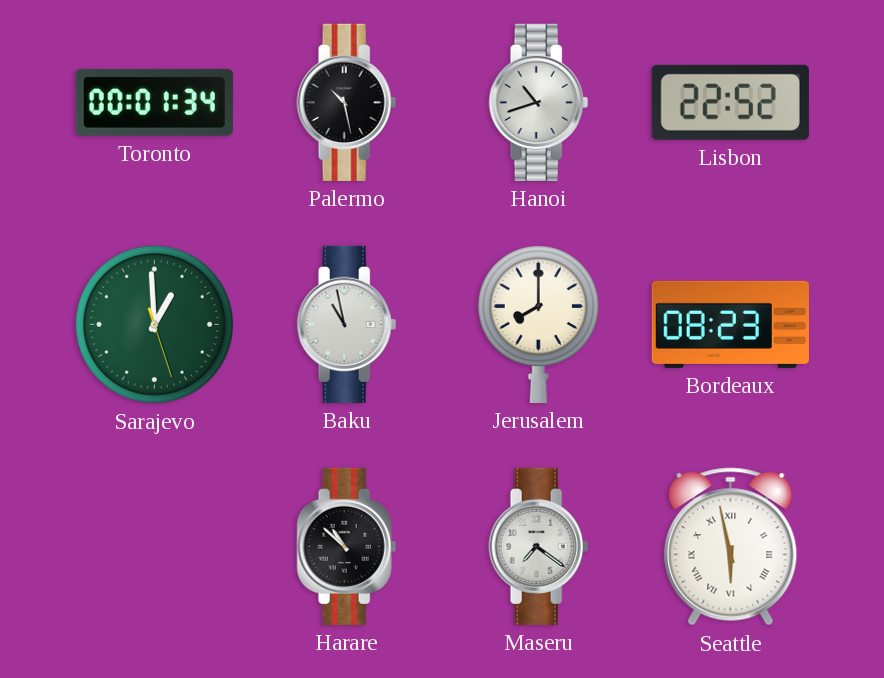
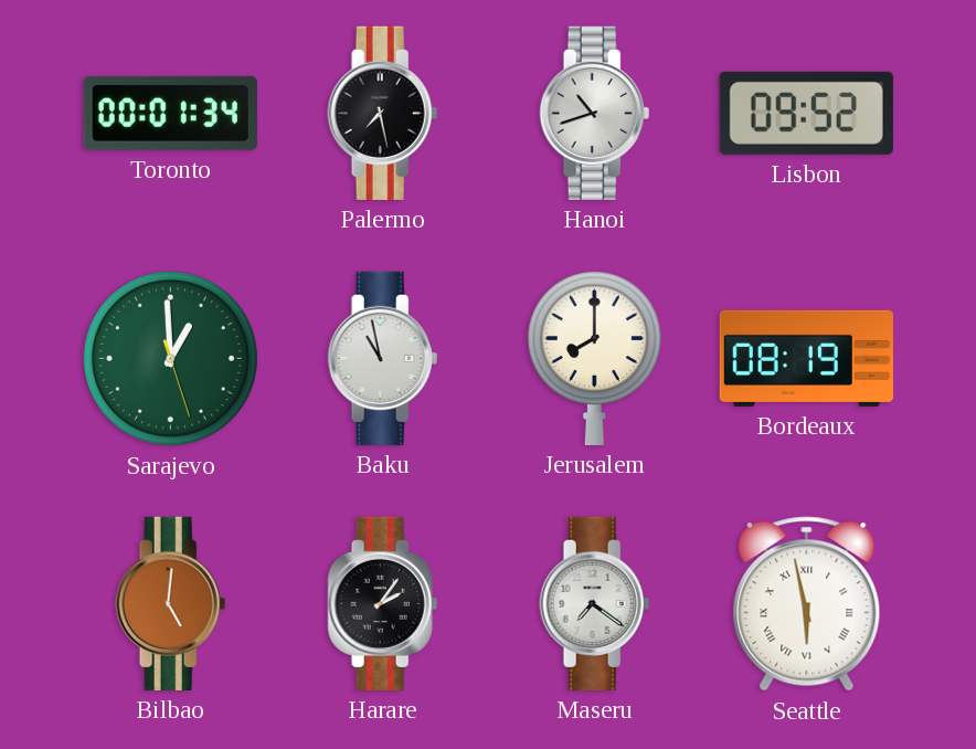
Palermo: 10:28 -> 7:28
Lisbon: 22:52 -> 09:52
Bordeaux: 08:23 -> 08:19
Bilbao: none -> 5:01
Harare: 10:52 -> 2:06
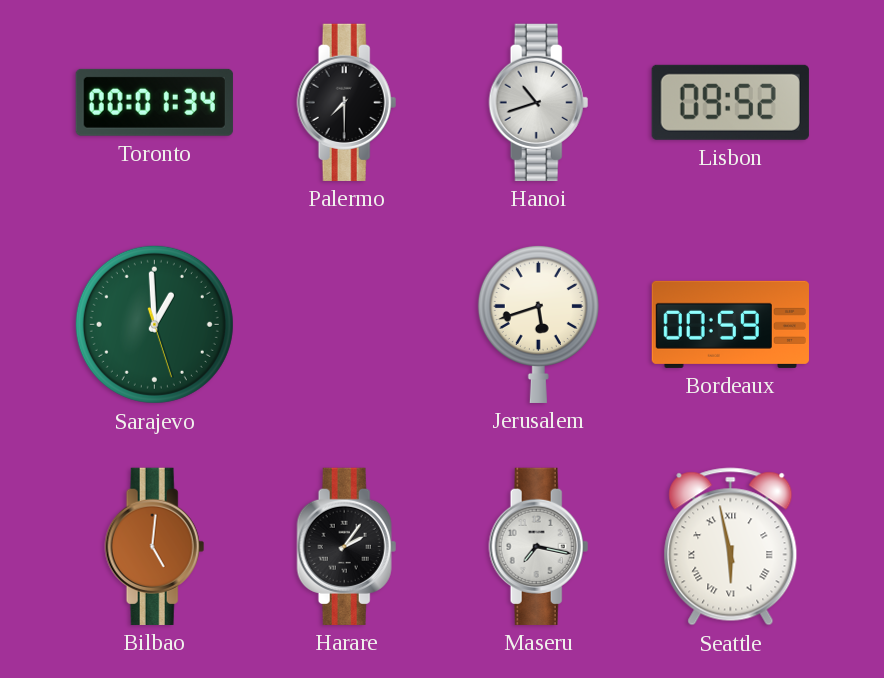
Palermo: 7:28 -> 7:30
Baku: 10:58 -> none
Jerusalem: 8:00 -> 5:42
Bordeaux: 08:19 -> 00:59
Maseru: 7:21 -> 7:17
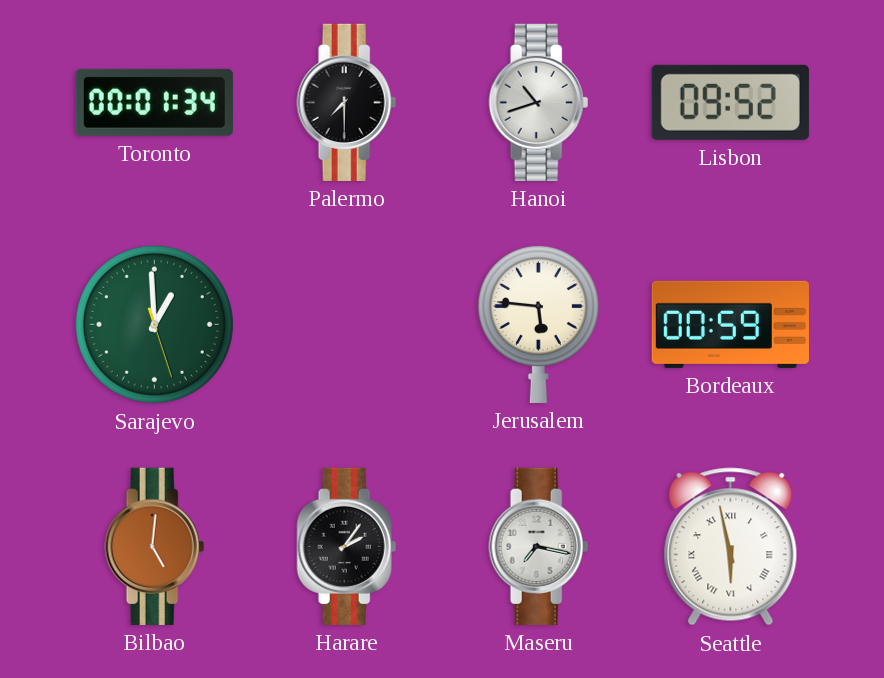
Jerusalem: 5:42 -> 5:46
